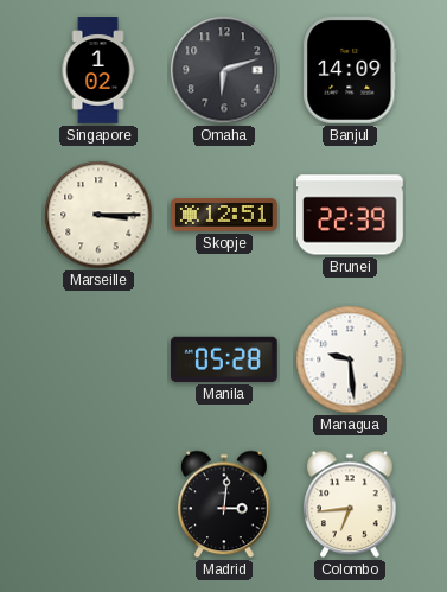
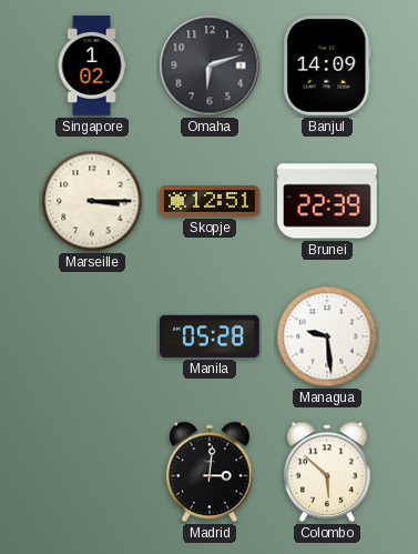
Colombo: 6:44 -> 5:52
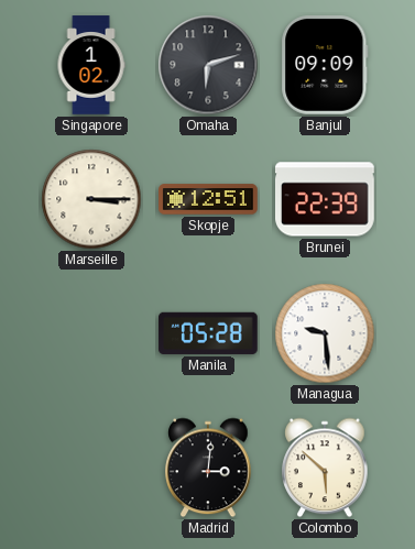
Banjul: 14:09 -> 09:09
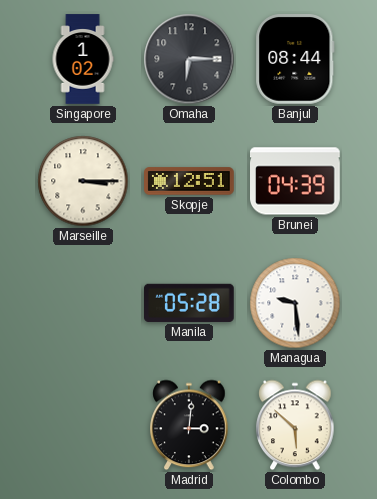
Omaha: 6:12 -> 6:15
Banjul: 09:09 -> 08:44
Brunei: 22:39 -> 04:39
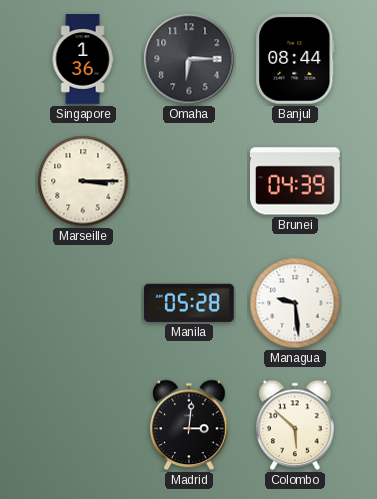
Singapore: 1:02 -> 1:36
Skopje: 12:51 -> none
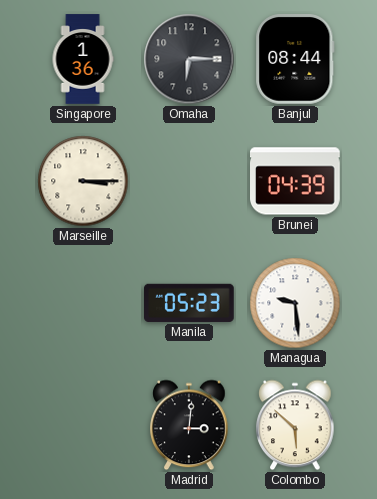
Manila: 05:28 -> 05:23
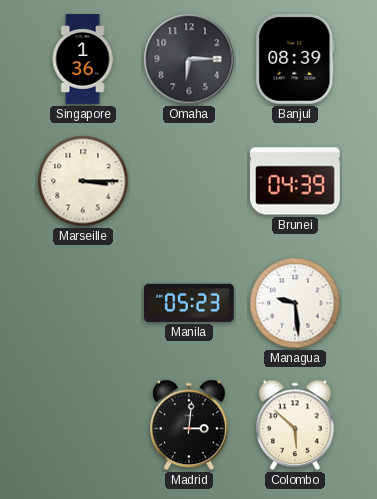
Banjul: 08:44 -> 08:39
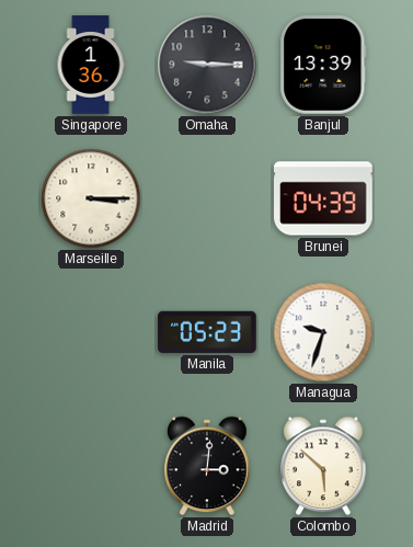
Omaha: 6:15 -> 9:15
Banjul: 08:39 -> 13:39
Managua: 9:29 -> 9:33
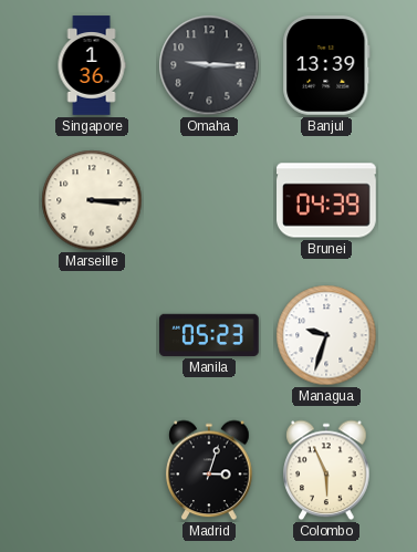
Madrid: 3:01 -> 3:03
Colombo: 5:52 -> 5:56
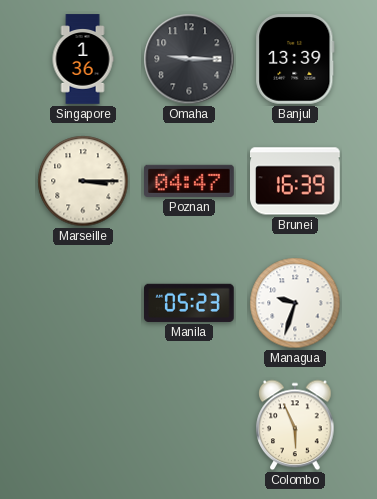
Poznan: none -> 04:47
Brunei: 04:39 -> 16:39
Madrid: 3:03 -> none
